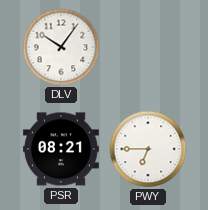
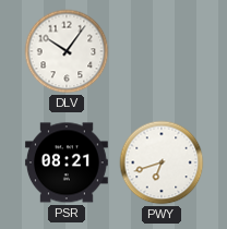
PWY: 6:45 -> 6:42
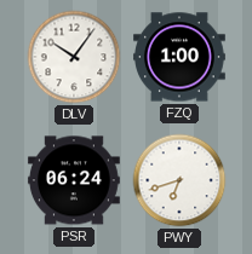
FZQ: none -> 1:00
PSR: 08:21 -> 06:24
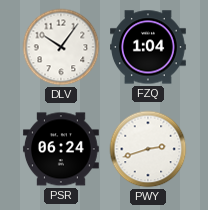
FZQ: 1:00 -> 1:04
PWY: 6:42 -> 2:42
